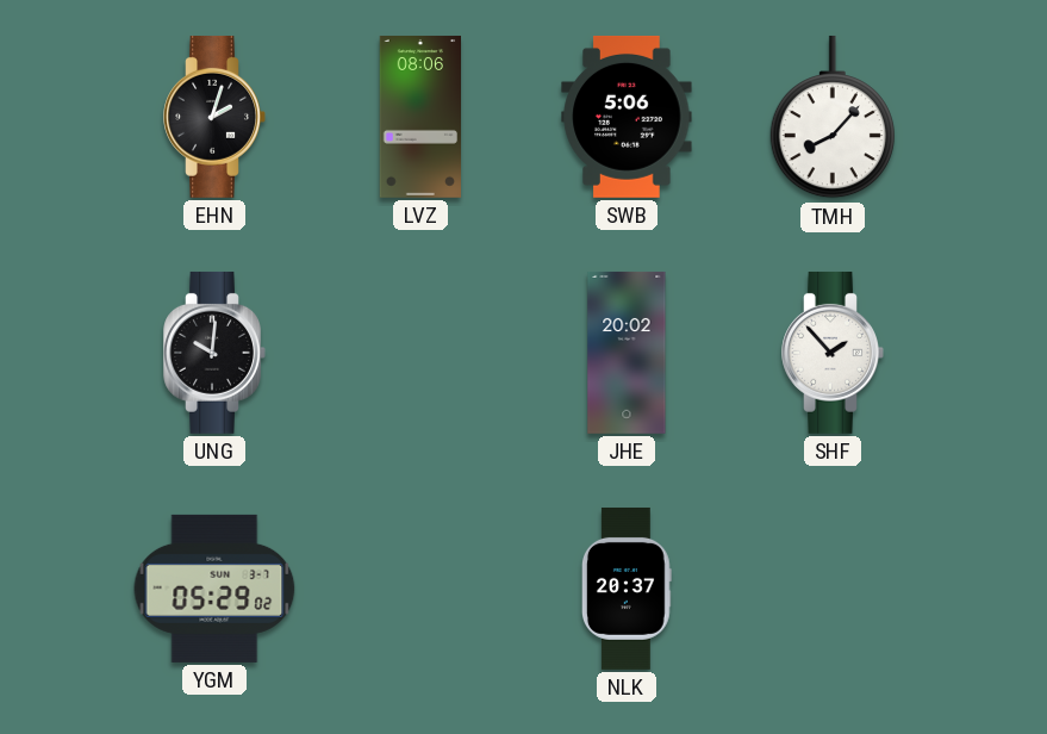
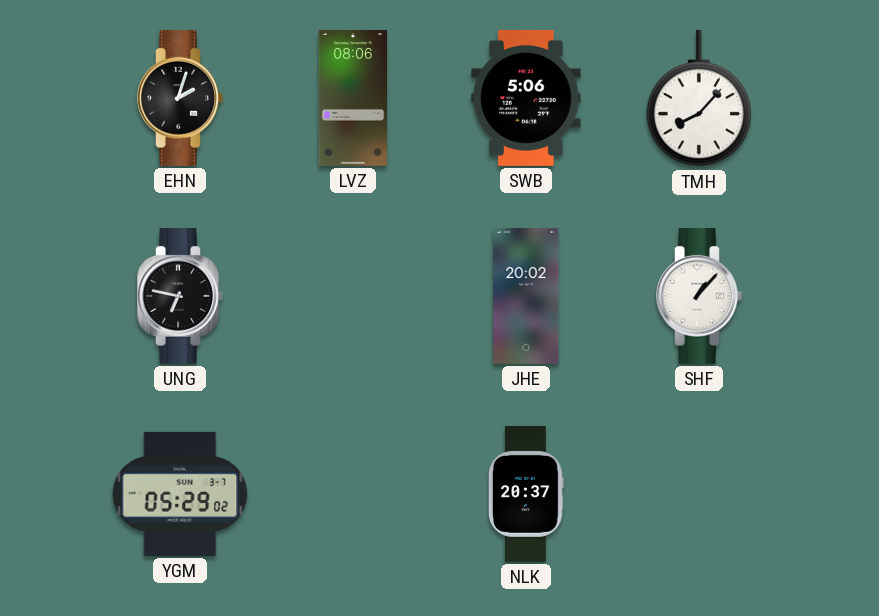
UNG: 10:01 -> 6:47
SHF: 1:53 -> 1:07
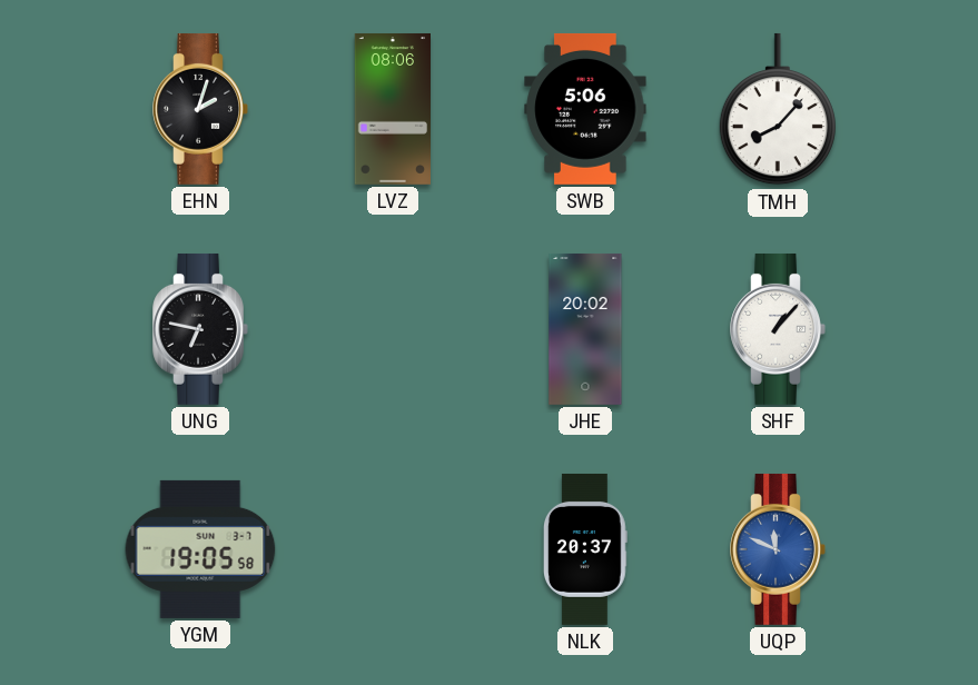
YGM: 05:29 -> 19:05
UQP: none -> 11:49
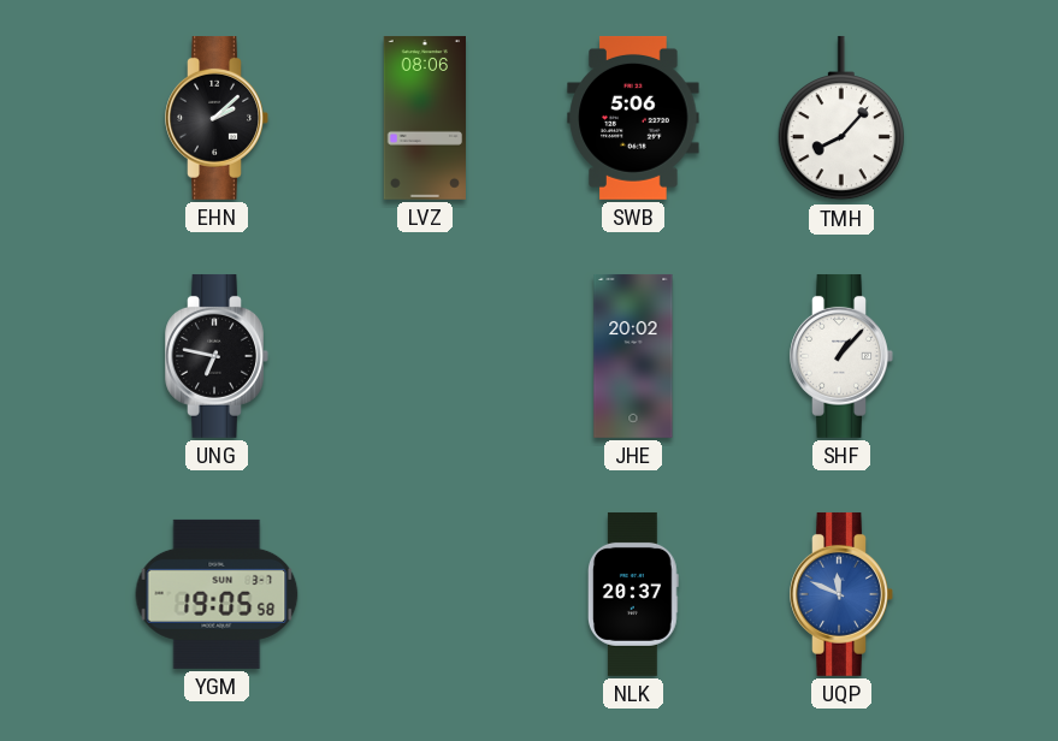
EHN: 2:03 -> 2:08
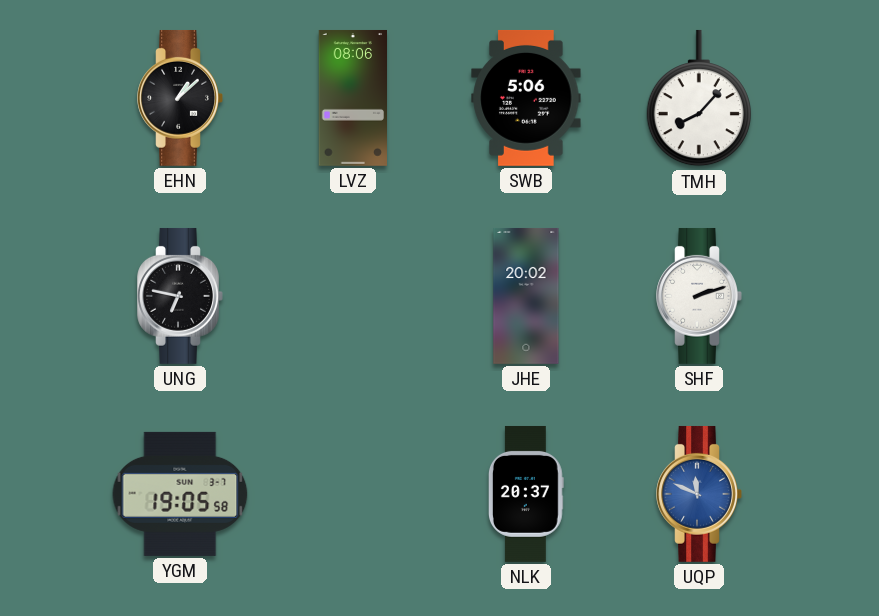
EHN: 2:08 -> 1:08
SHF: 1:07 -> 2:12
